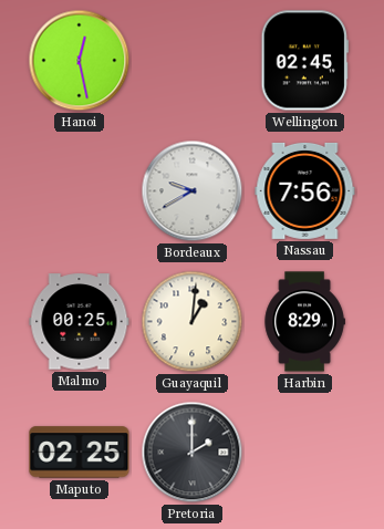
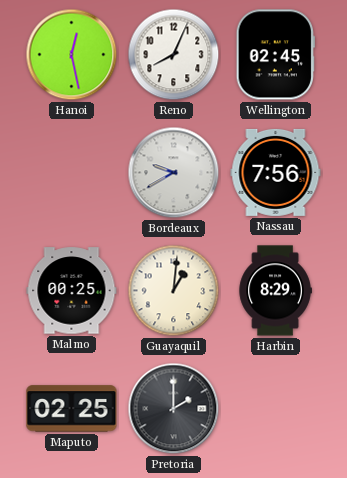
Reno: none -> 8:04
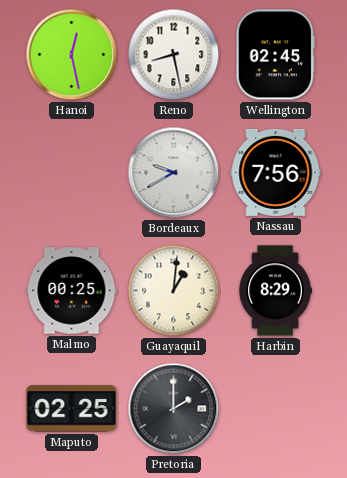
Reno: 8:04 -> 8:28
